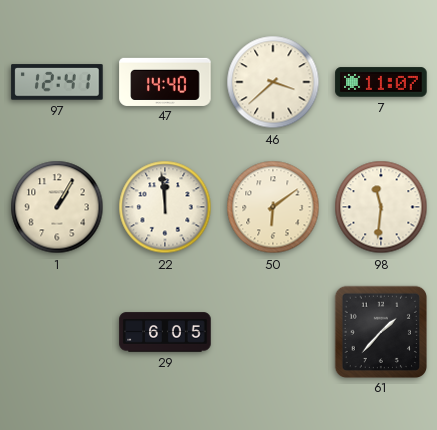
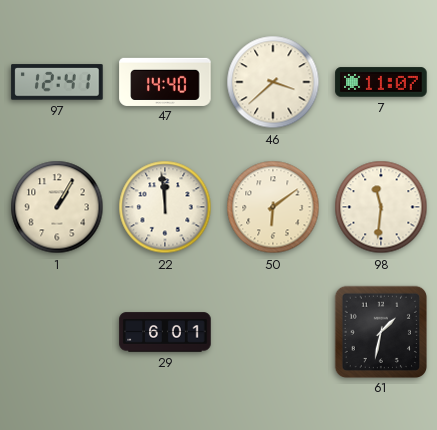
29: 6:05 -> 6:01
61: 1:37 -> 1:32
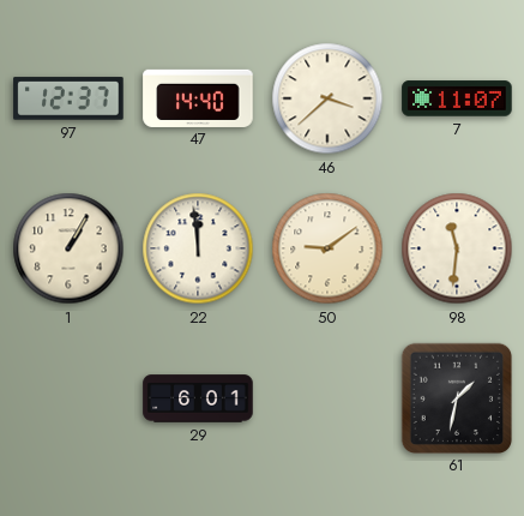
97: 12:41 -> 12:37
50: 6:09 -> 9:09
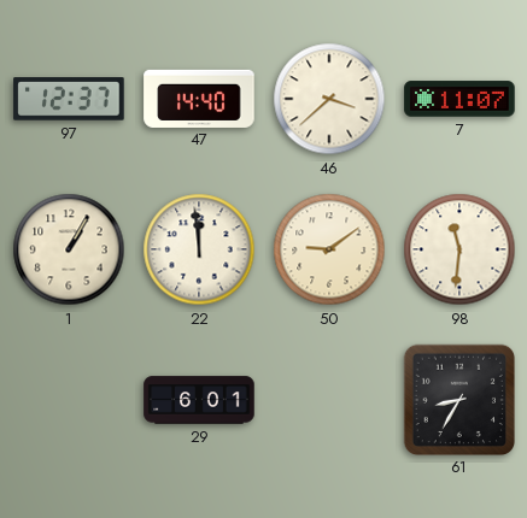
61: 1:32 -> 8:35
